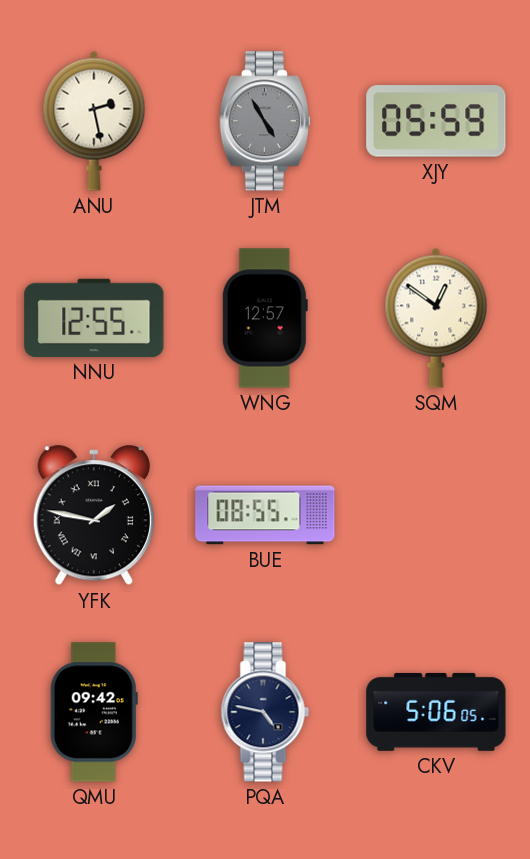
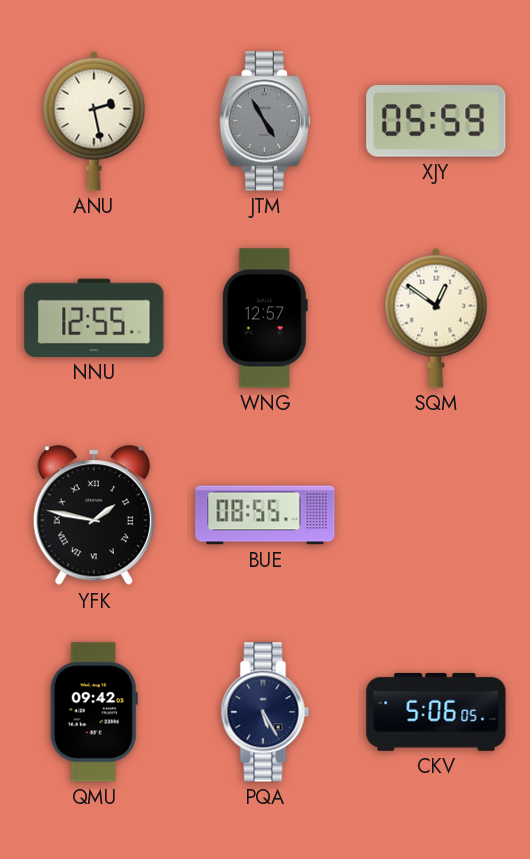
PQA: 4:47 -> 5:25
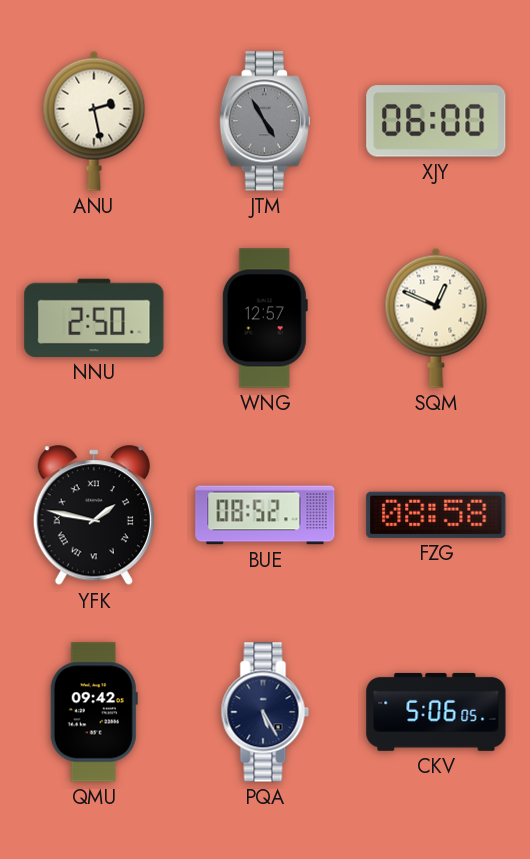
XJY: 05:59 -> 06:00
NNU: 12:55 -> 2:50
SQM: 12:51 -> 12:49
BUE: 08:55 -> 08:52
FZG: none -> 08:58
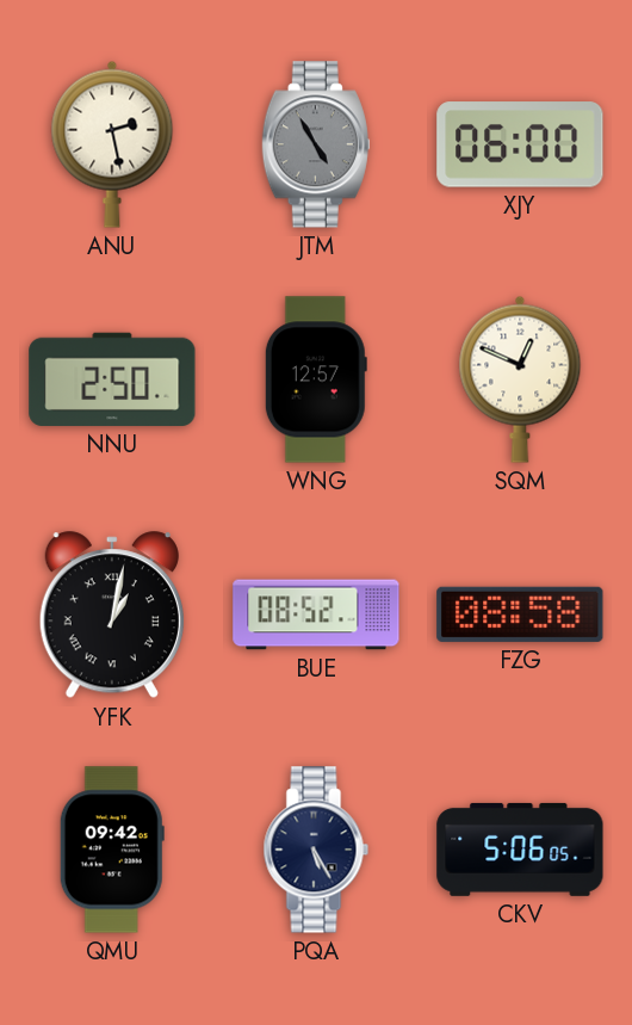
YFK: 1:47 -> 1:02
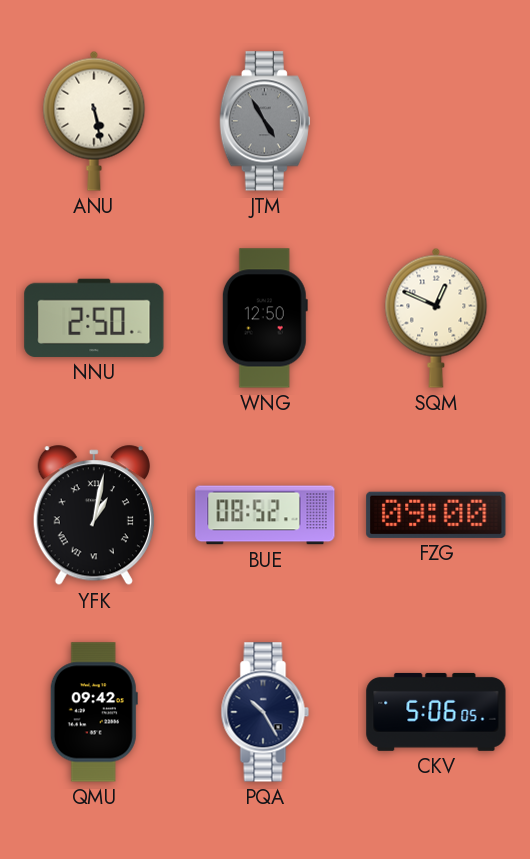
ANU: 2:28 -> 5:28
XJY: 06:00 -> none
WNG: 12:57 -> 12:50
FZG: 08:58 -> 09:00
PQA: 5:25 -> 10:25
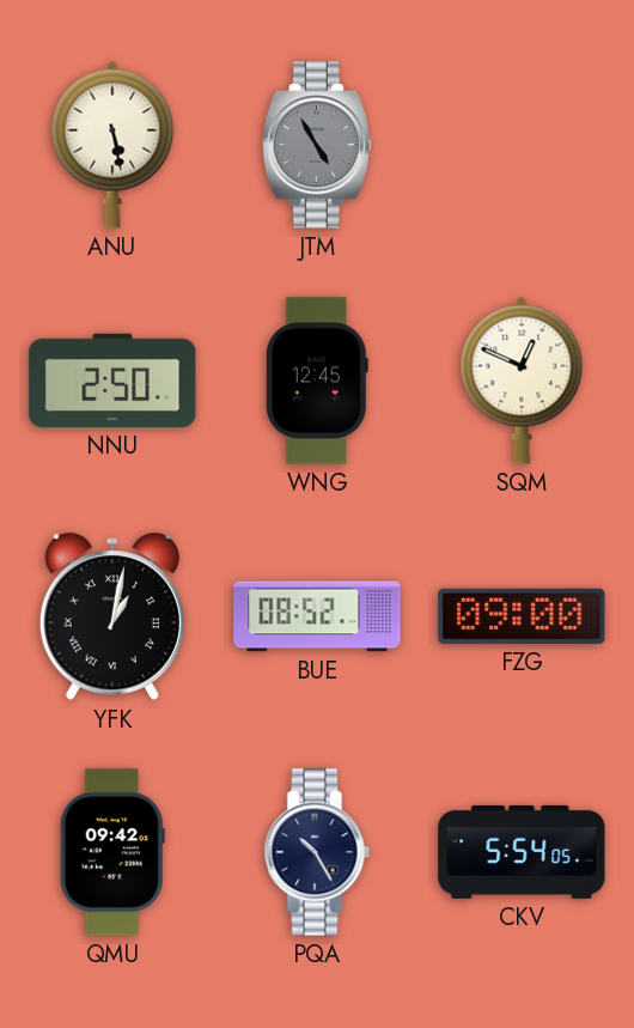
WNG: 12:50 -> 12:45
CKV: 5:06 -> 5:54
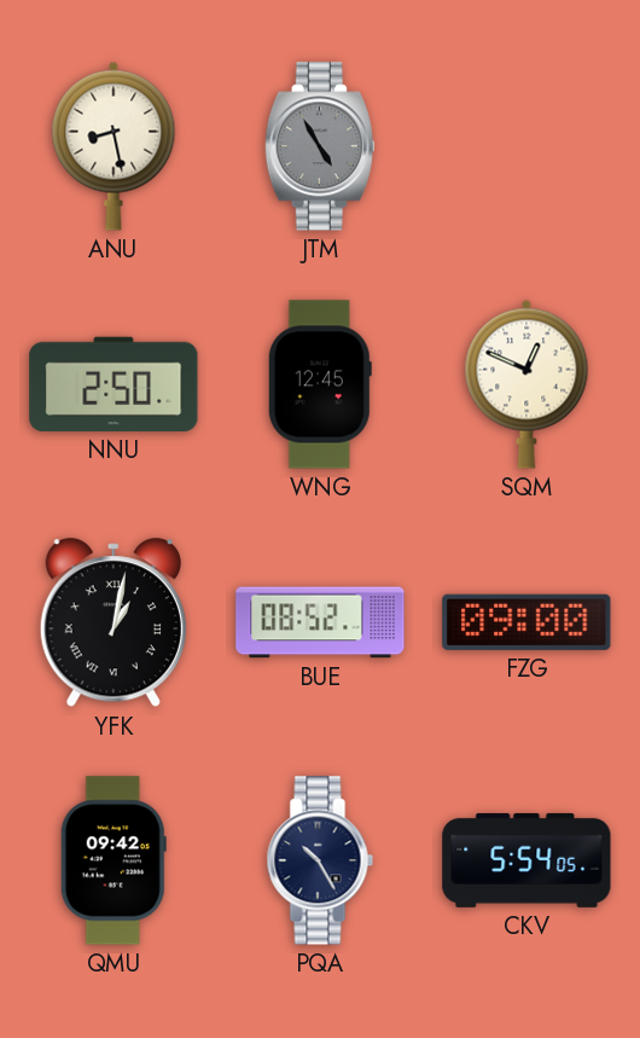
ANU: 5:28 -> 8:28
